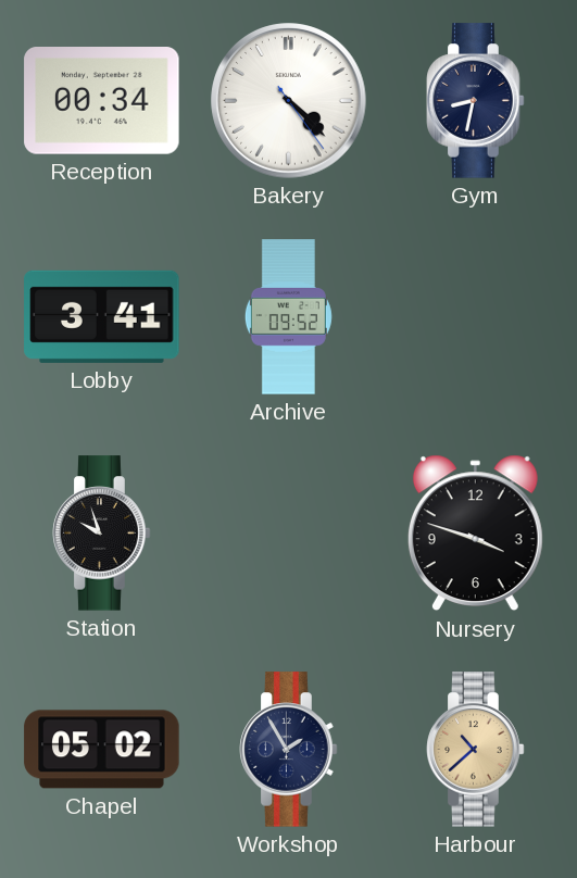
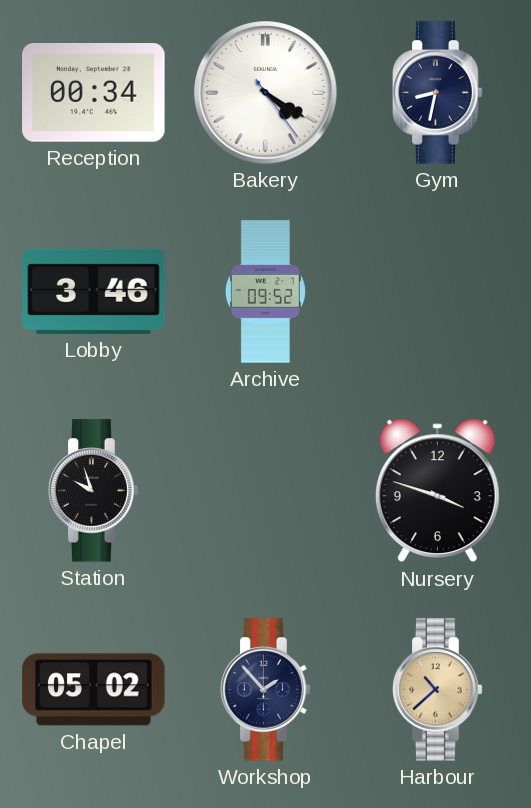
Bakery: 4:22 -> 4:20
Lobby: 3:41 -> 3:46
Workshop: 1:55 -> 1:53
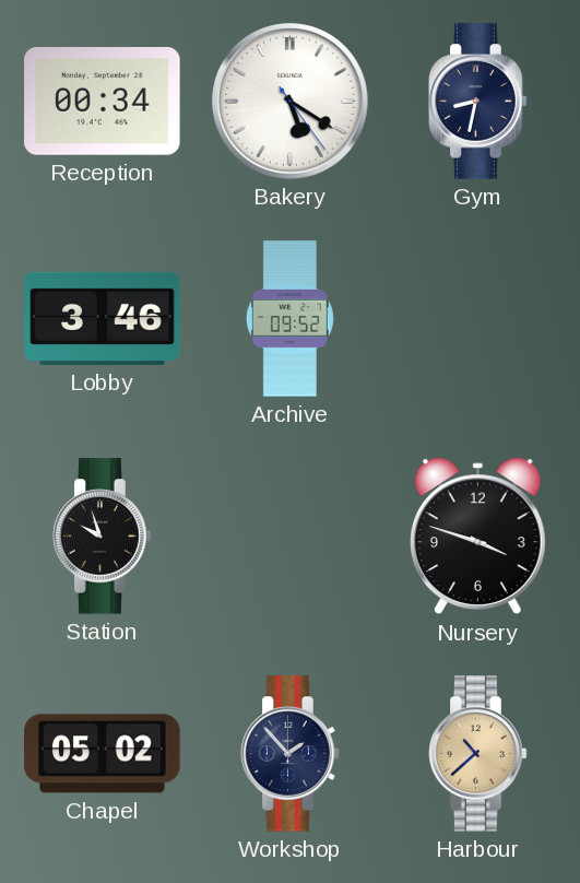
Bakery: 4:20 -> 5:20
